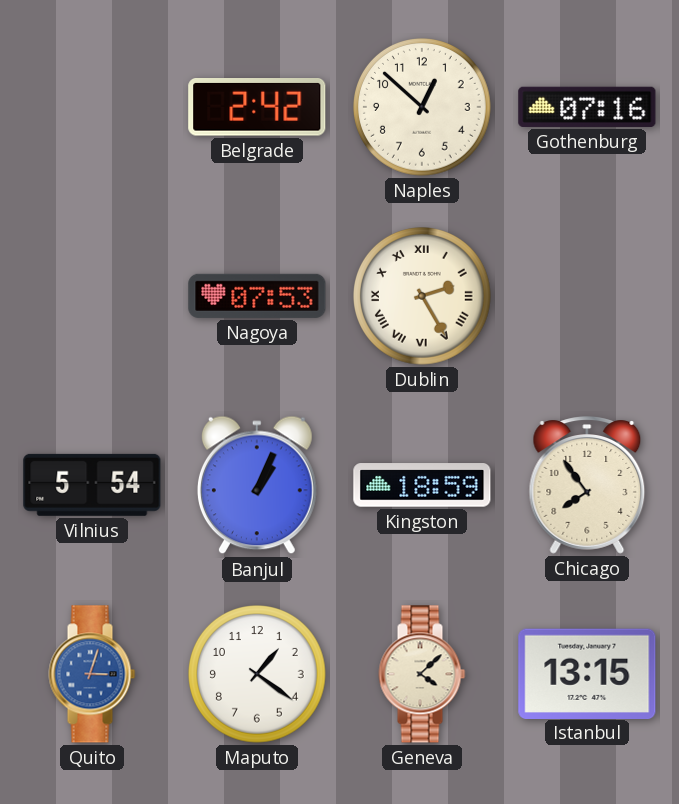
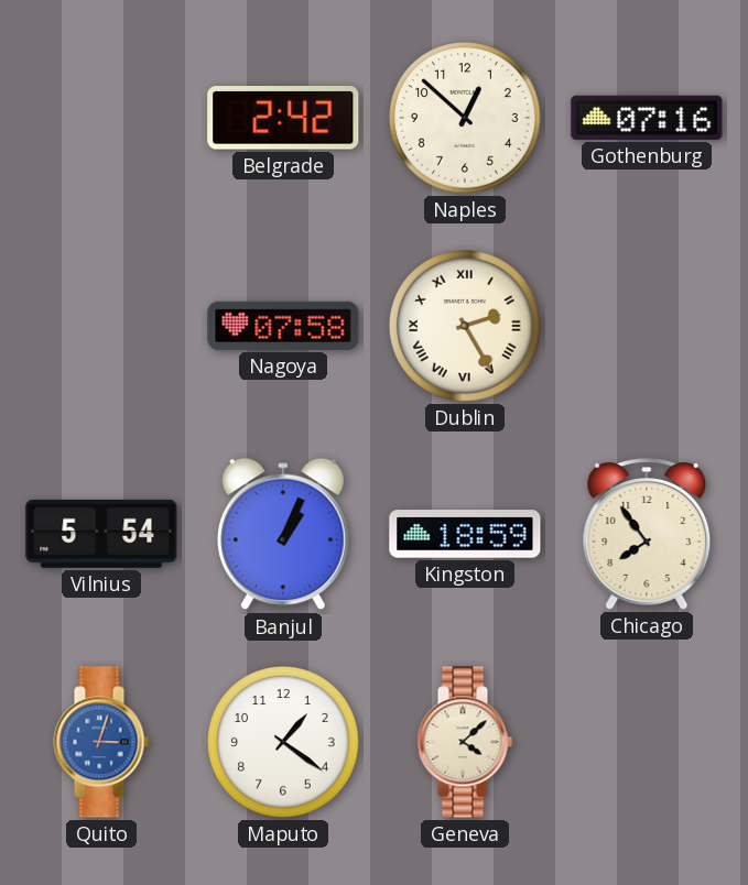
Nagoya: 07:53 -> 07:58
Istanbul: 13:15 -> none
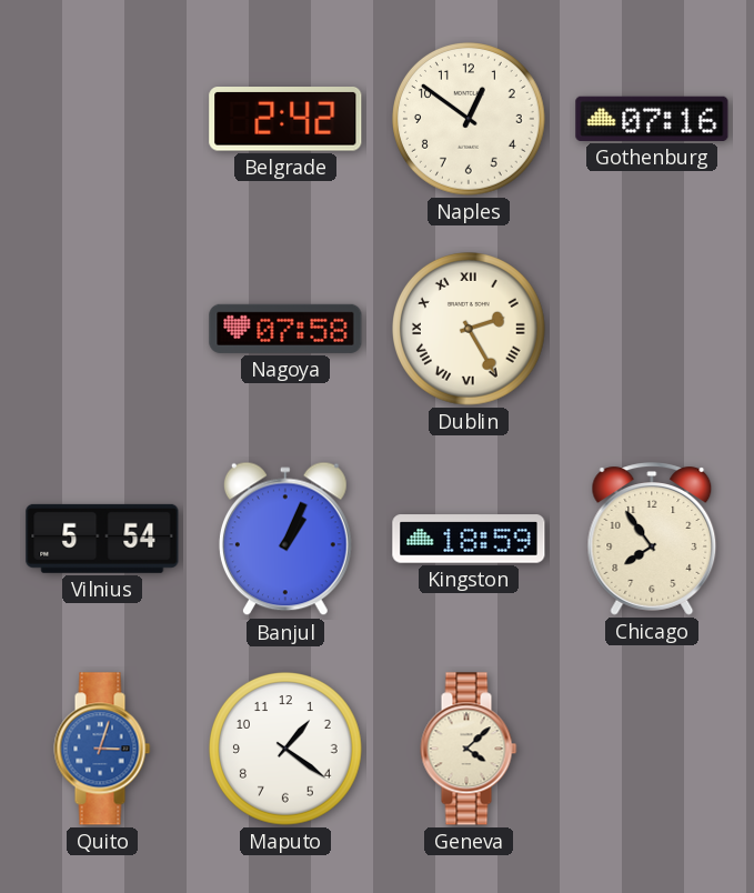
Naples: 12:52 -> 12:51
